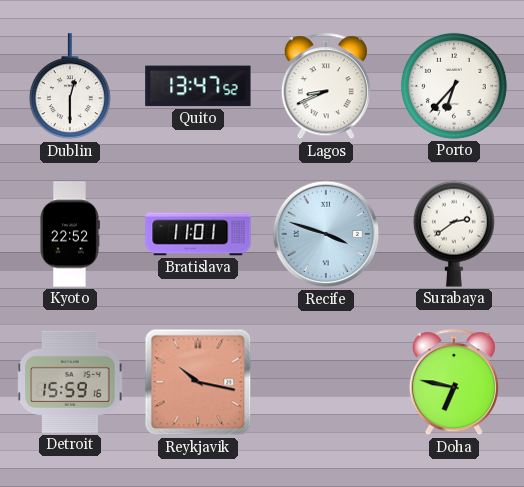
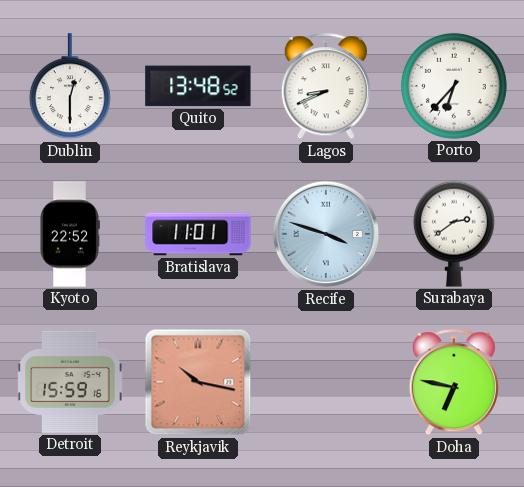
Quito: 13:47 -> 13:48
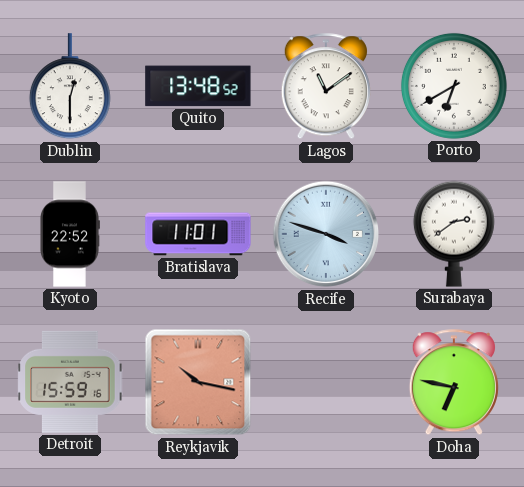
Lagos: 8:41 -> 11:09
Porto: 6:37 -> 6:40
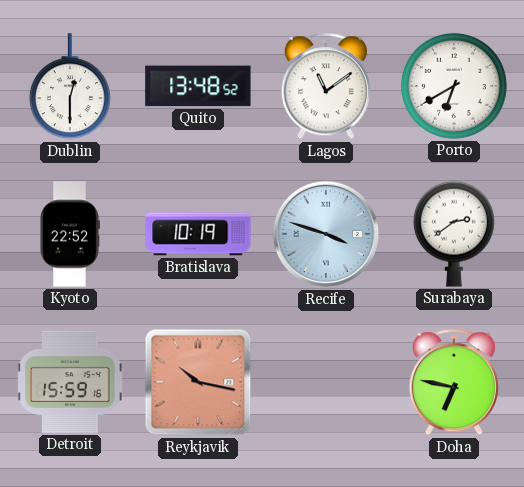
Bratislava: 11:01 -> 10:19
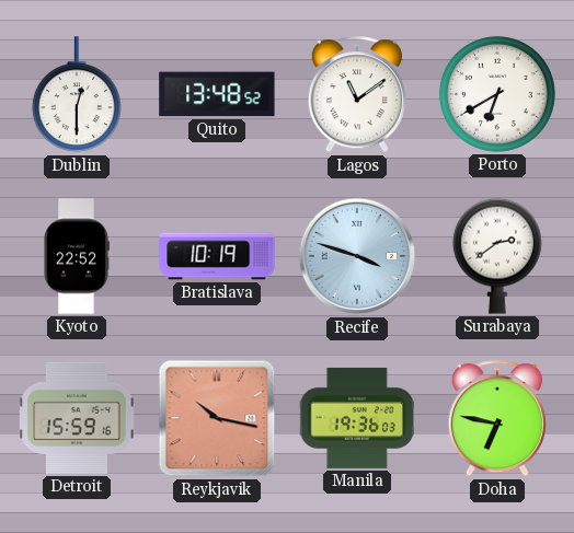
Manila: none -> 19:36
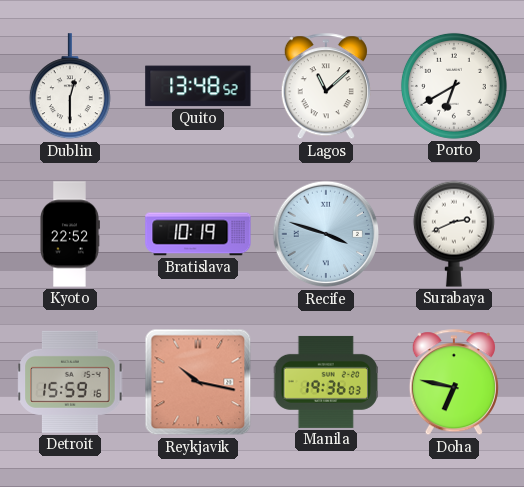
Lagos: 11:09 -> 11:08
Surabaya: 2:39 -> 2:41
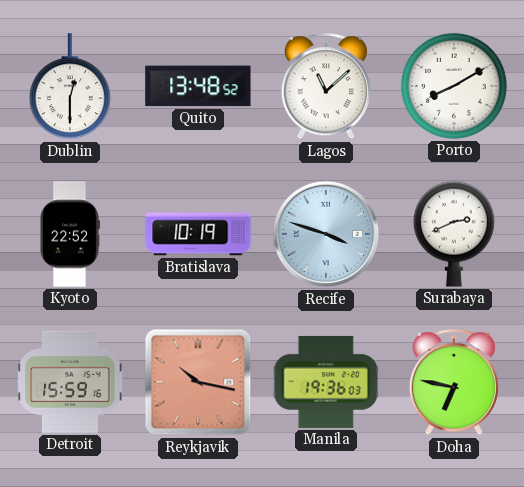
Porto: 6:40 -> 8:10
